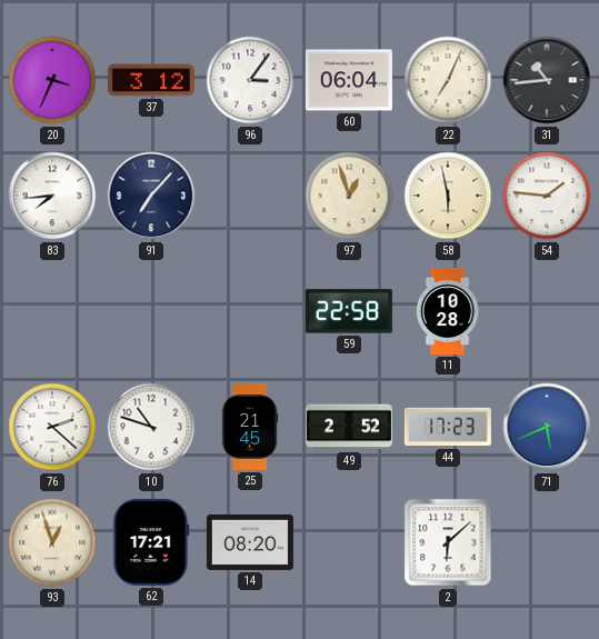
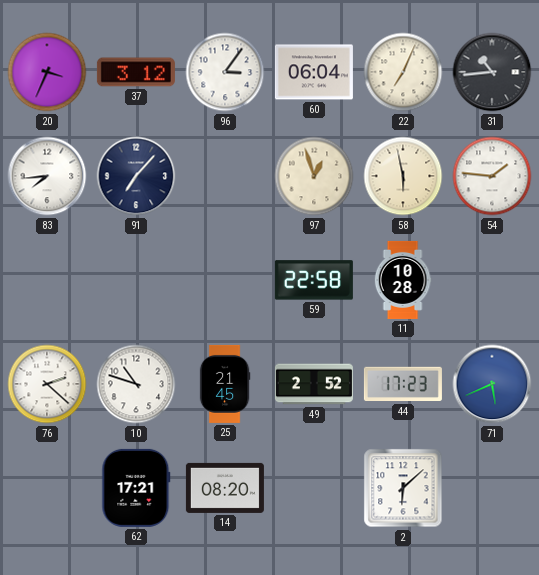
93: 12:57 -> none
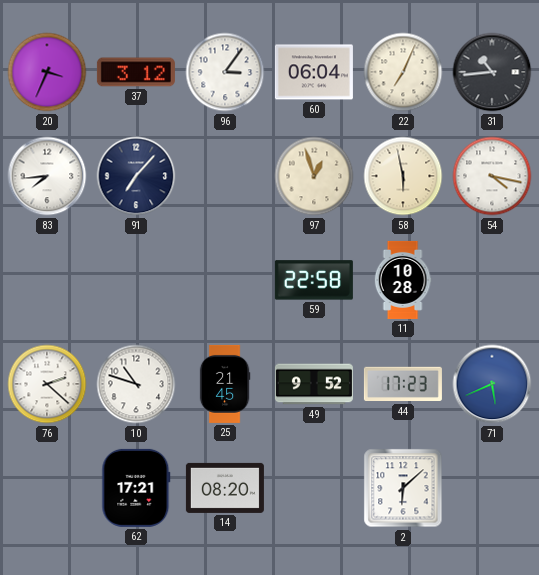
54: 1:46 -> 4:17
49: 2:52 -> 9:52
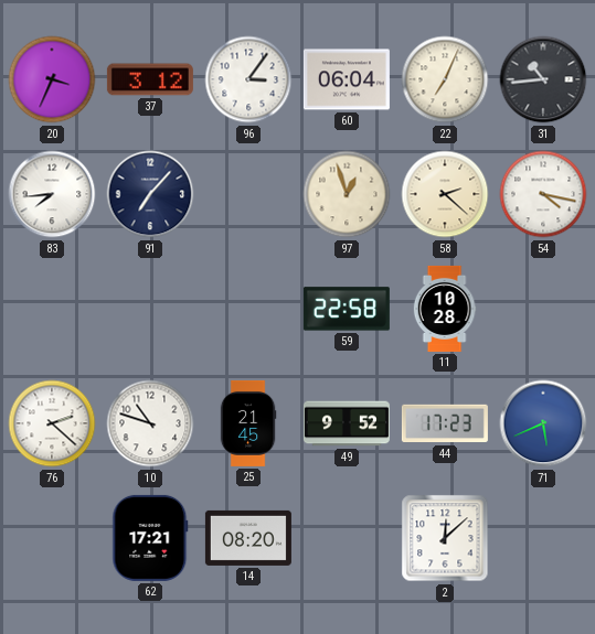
58: 5:58 -> 2:22
2: 6:08 -> 12:08
